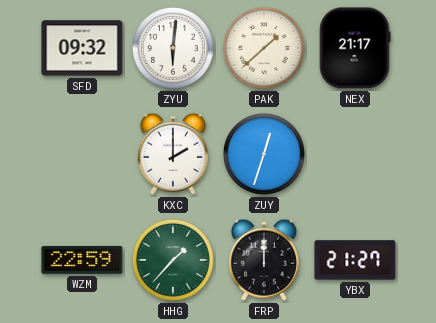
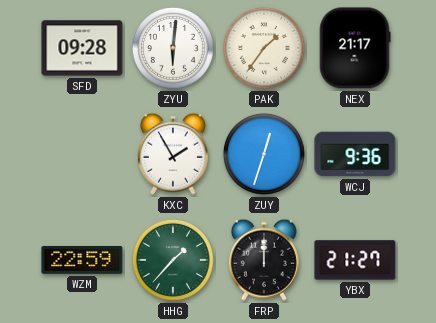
SFD: 09:32 -> 09:28
PAK: 1:38 -> 1:36
KXC: 2:00 -> 1:55
WCJ: none -> 9:36
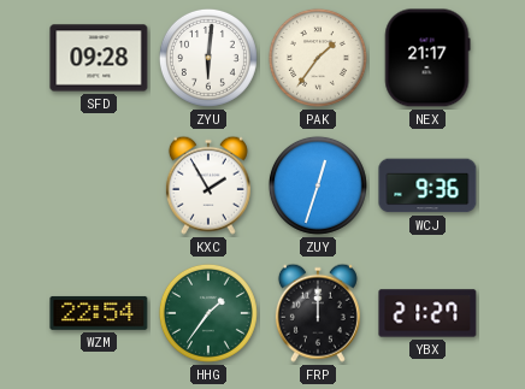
WZM: 22:59 -> 22:54
HHG: 1:37 -> 1:36
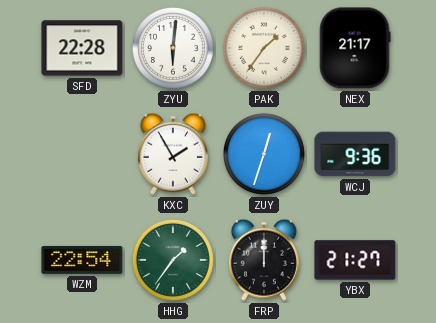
SFD: 09:28 -> 22:28
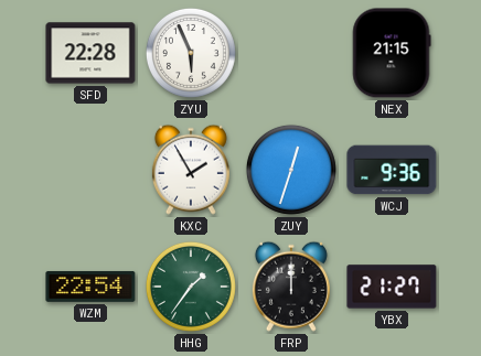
ZYU: 6:01 -> 5:56
PAK: 1:36 -> none
NEX: 21:17 -> 21:15
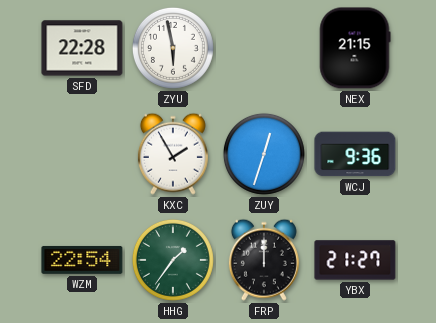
ZYU: 5:56 -> 5:58
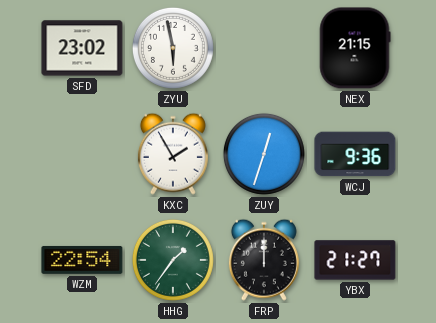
SFD: 22:28 -> 23:02
